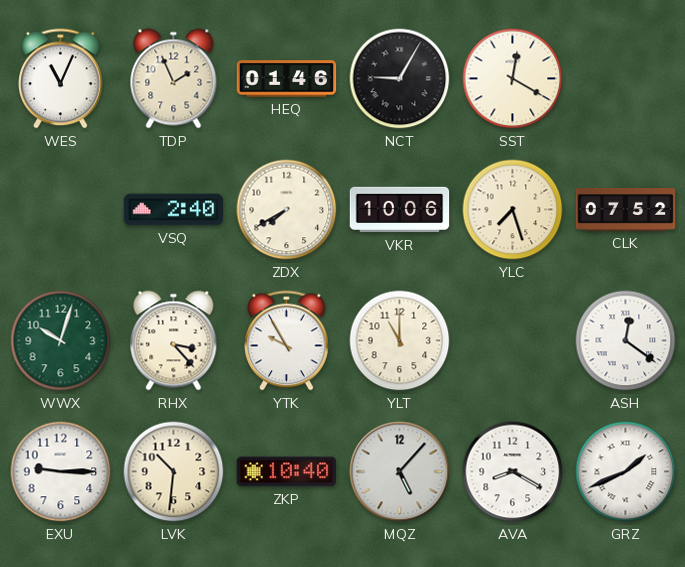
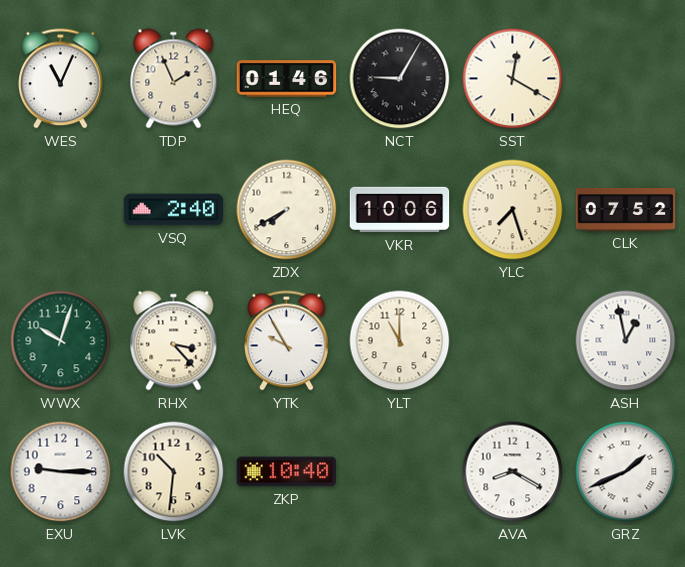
ASH: 12:21 -> 12:58
MQZ: 5:07 -> none
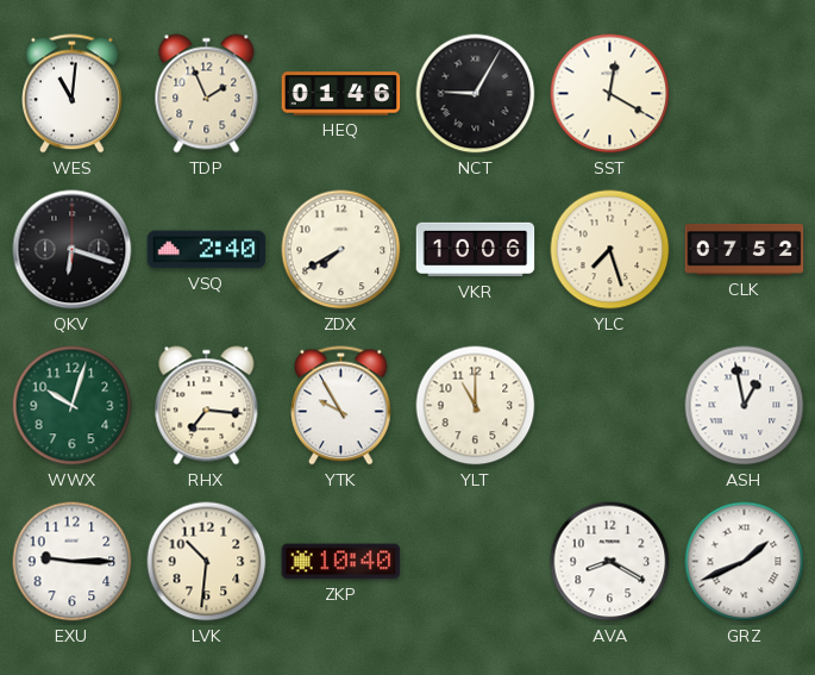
WES: 11:04 -> 11:01
QKV: none -> 6:18
RHX: 3:23 -> 7:16
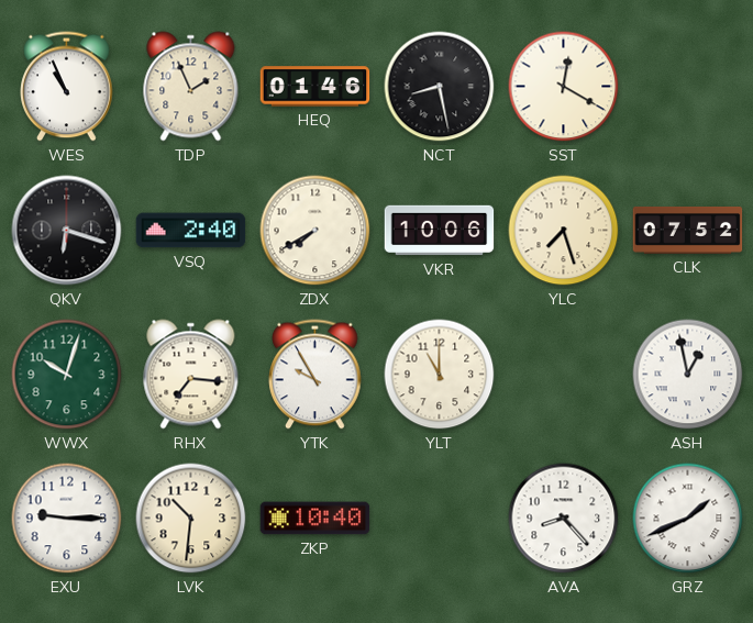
WES: 11:01 -> 10:56
NCT: 9:05 -> 8:28
AVA: 8:20 -> 8:23
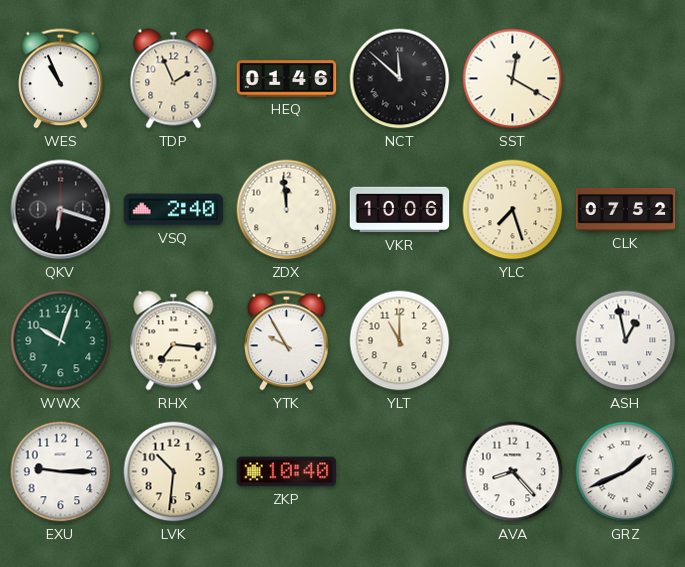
NCT: 8:28 -> 11:52
ZDX: 7:40 -> 11:59
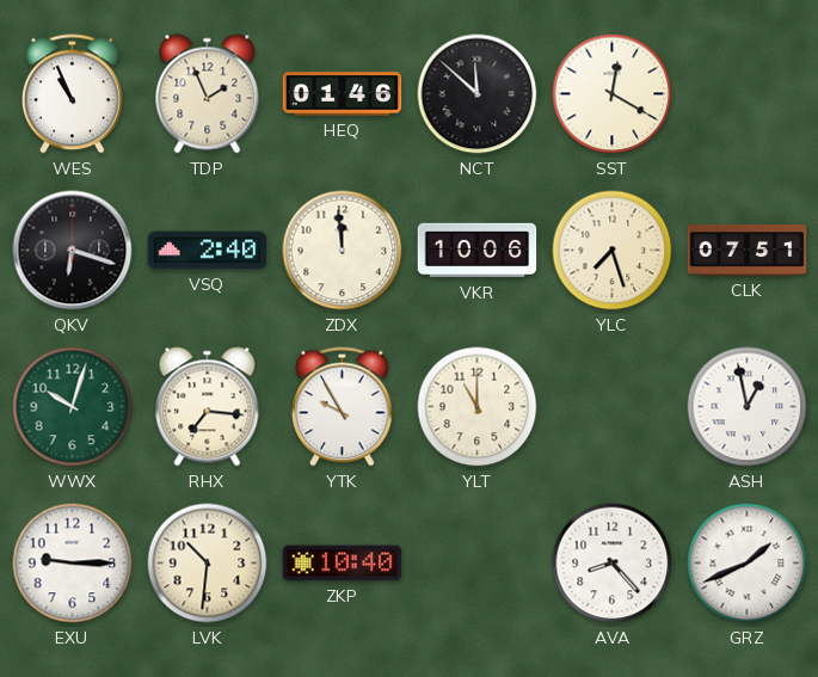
CLK: 07:52 -> 07:51
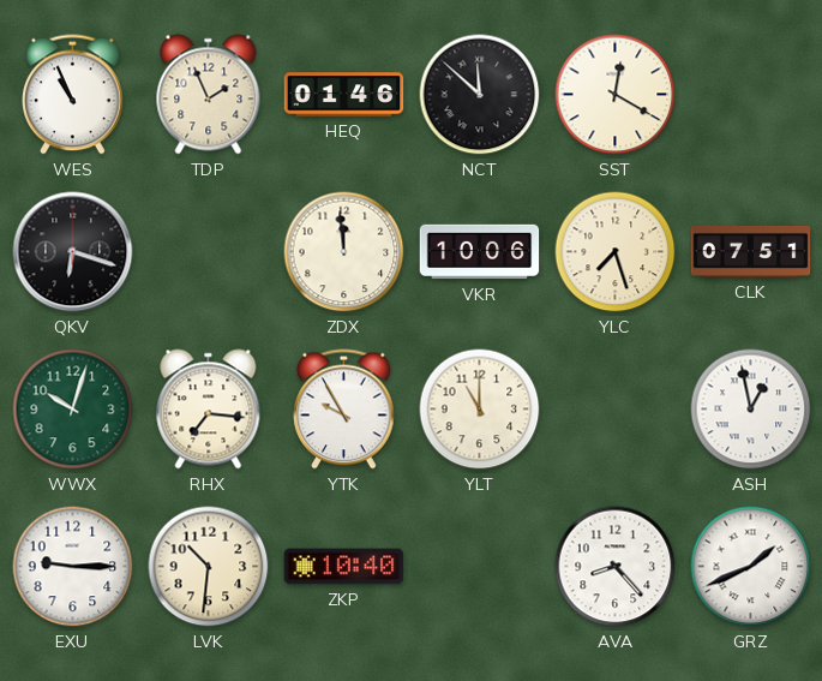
VSQ: 2:40 -> none
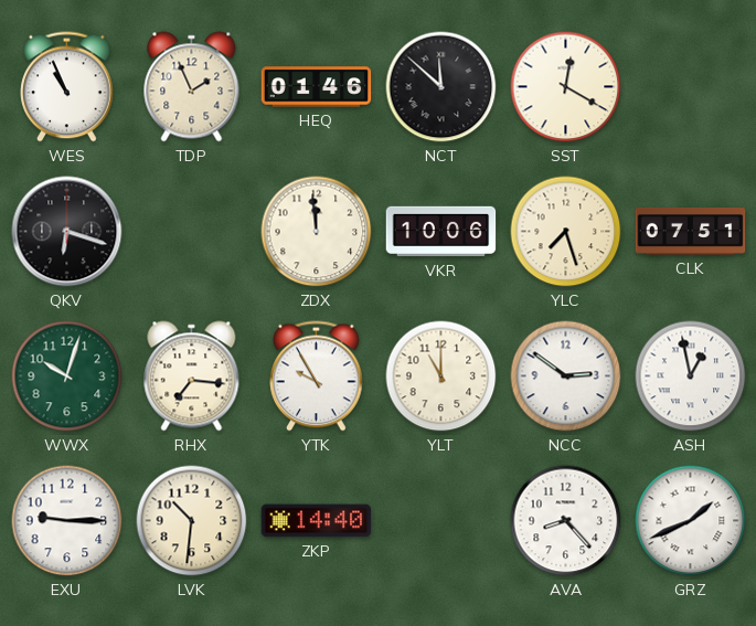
NCC: none -> 2:51
ZKP: 10:40 -> 14:40
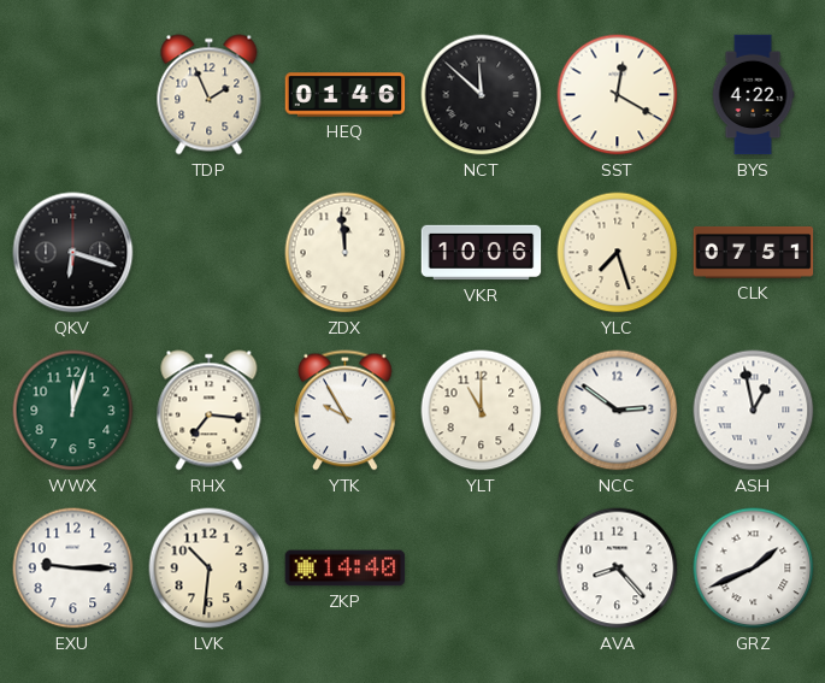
WES: 10:56 -> none
BYS: none -> 4:22
WWX: 10:03 -> 12:03
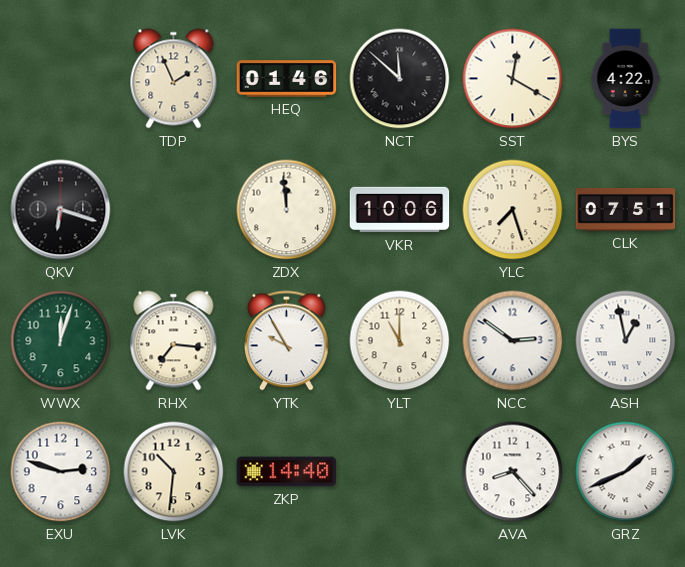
EXU: 9:15 -> 2:48
